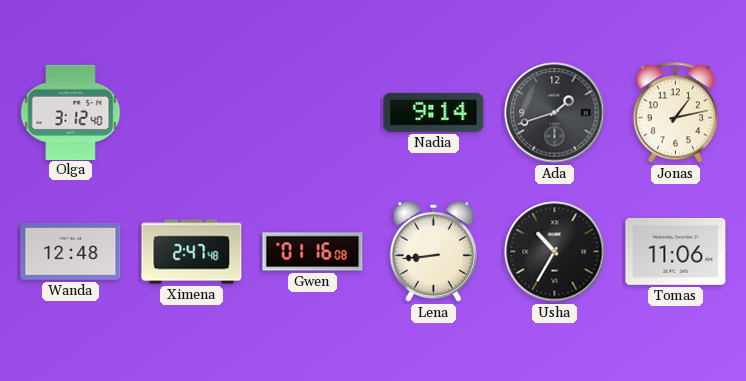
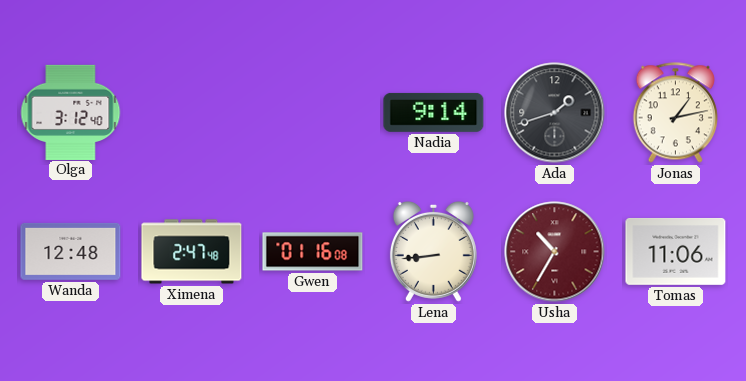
Usha dial: black -> burgundy
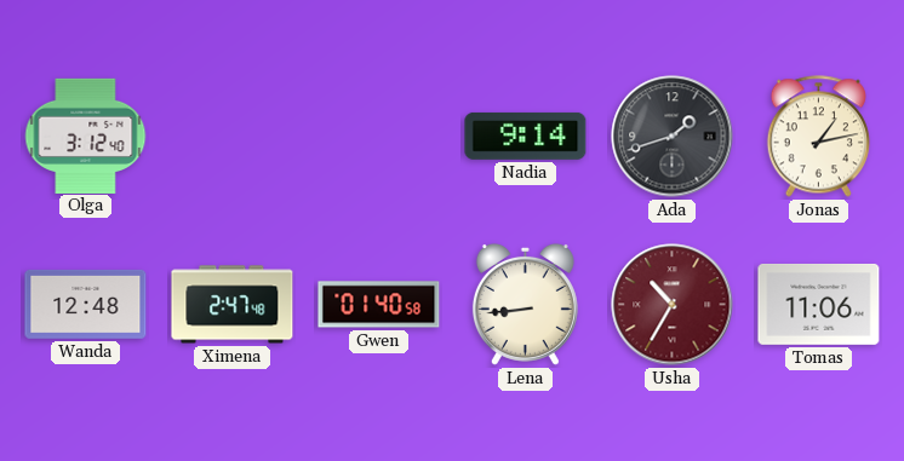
Gwen: 01:16 -> 01:40
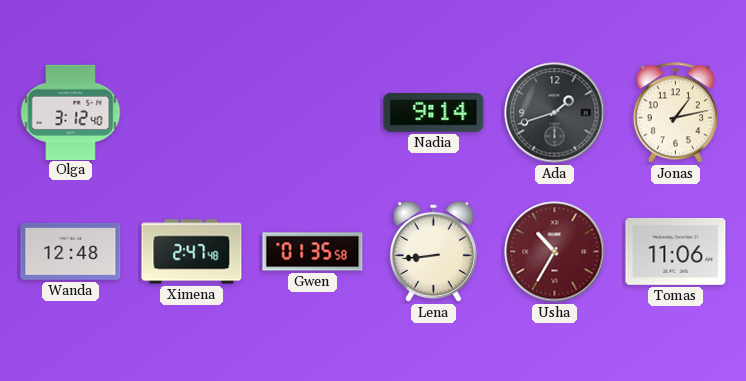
Gwen: 01:40 -> 01:35
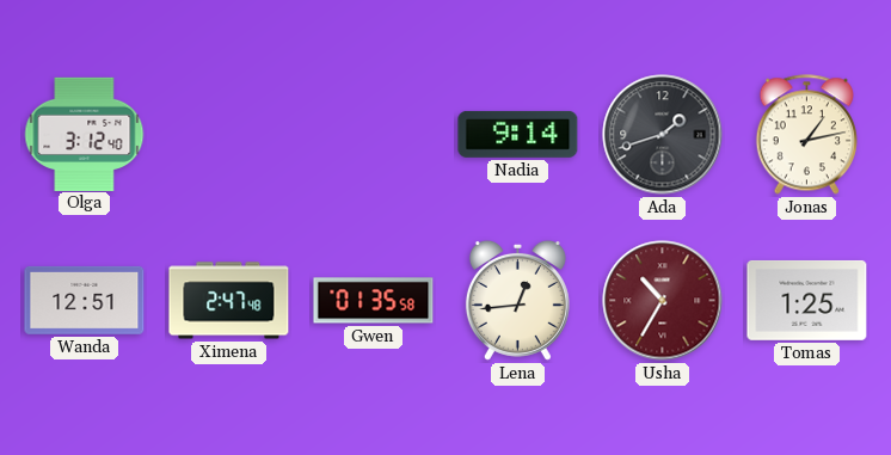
Wanda: 12:48 -> 12:51
Lena: 8:44 -> 12:44
Tomas: 11:06 -> 1:25
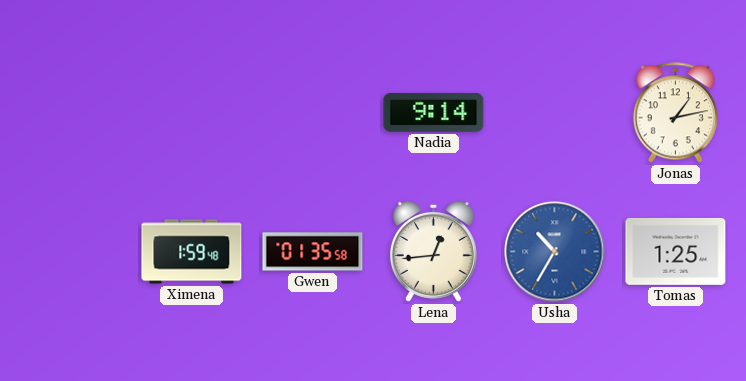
Olga: 3:12 -> none
Ada: 1:42 -> none
Wanda: 12:51 -> none
Ximena: 2:47 -> 1:59
Usha dial: burgundy -> blue
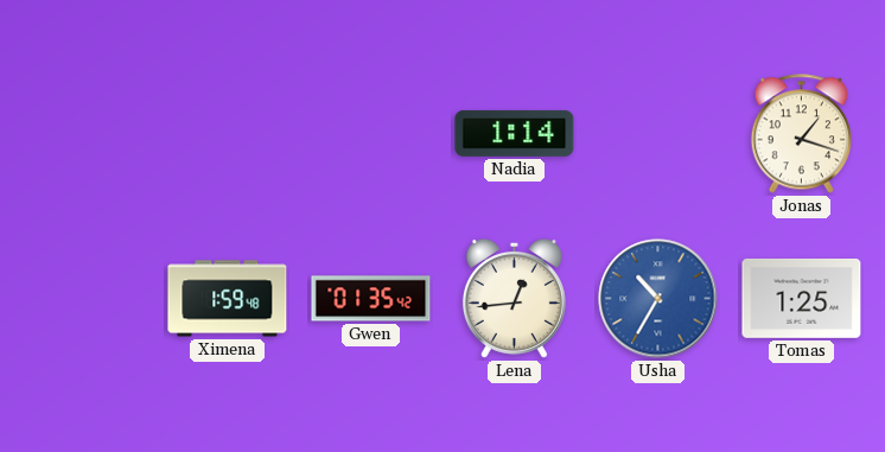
Nadia: 9:14 -> 1:14
Jonas: 1:13 -> 1:18
Gwen: 01:35:58 -> 01:35:42
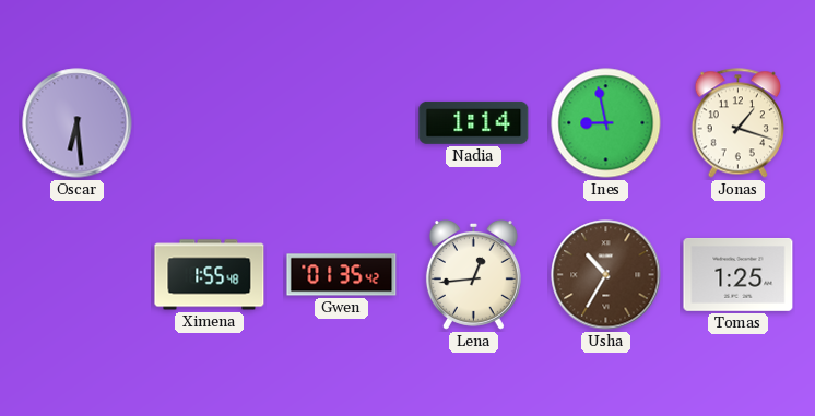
Oscar: none -> 6:29
Ines: none -> 8:58
Ximena: 1:59 -> 1:55
Usha dial: blue -> brown
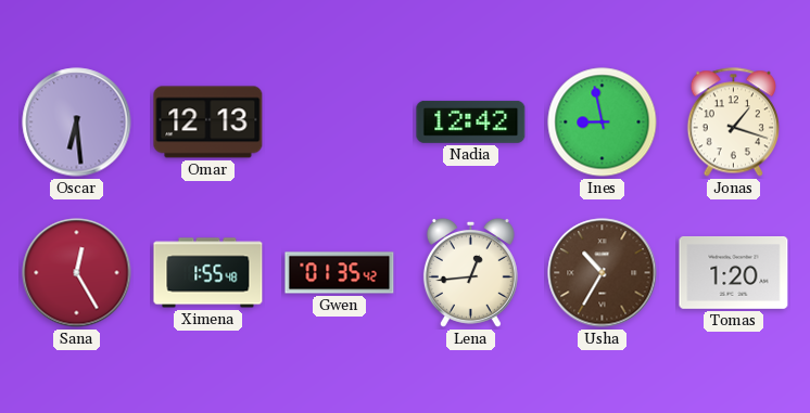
Omar: none -> 12:13
Nadia: 1:14 -> 12:42
Sana: none -> 12:25
Tomas: 1:25 -> 1:20
